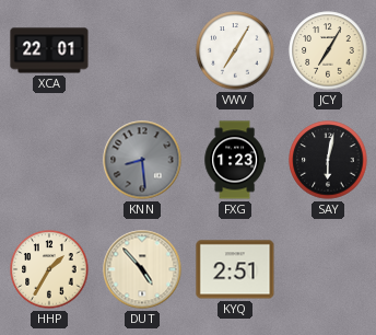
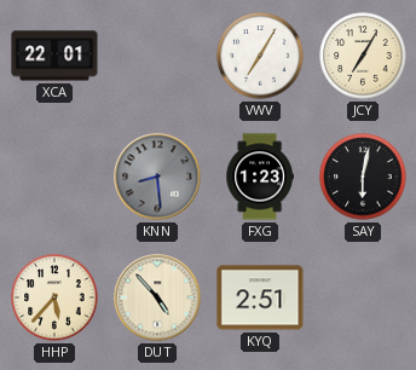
HHP: 1:35 -> 5:37
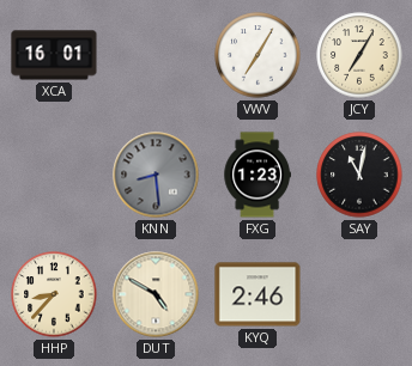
XCA: 22:01 -> 16:01
SAY: 6:02 -> 11:02
HHP: 5:37 -> 8:37
DUT: 4:53 -> 4:50
KYQ: 2:51 -> 2:46
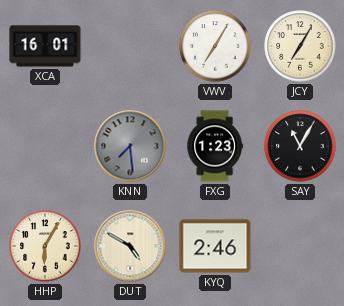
KNN: 8:29 -> 7:29
SAY: 11:02 -> 11:05
HHP: 8:37 -> 6:05
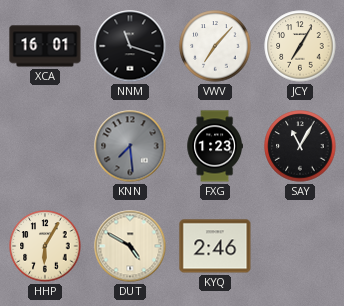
NNM: none -> 11:18
VWV: 7:05 -> 7:07
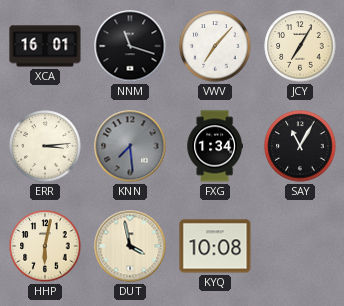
ERR: none -> 3:14
FXG: 1:23 -> 1:34
HHP: 6:05 -> 6:02
DUT: 4:50 -> 3:58
KYQ: 2:46 -> 10:08
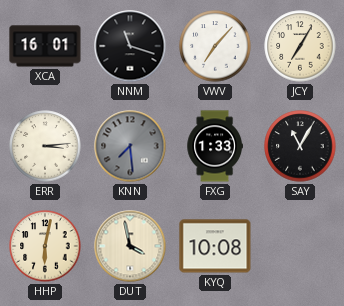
FXG: 1:34 -> 1:33
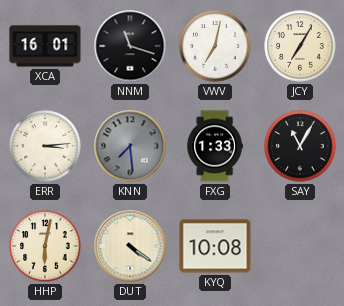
VWV: 7:07 -> 7:02
DUT: 3:58 -> 4:21
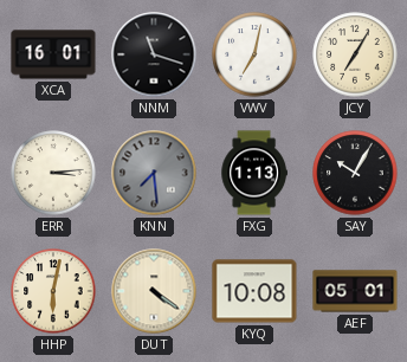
FXG: 1:33 -> 1:13
SAY: 11:05 -> 10:05
AEF: none -> 05:01
